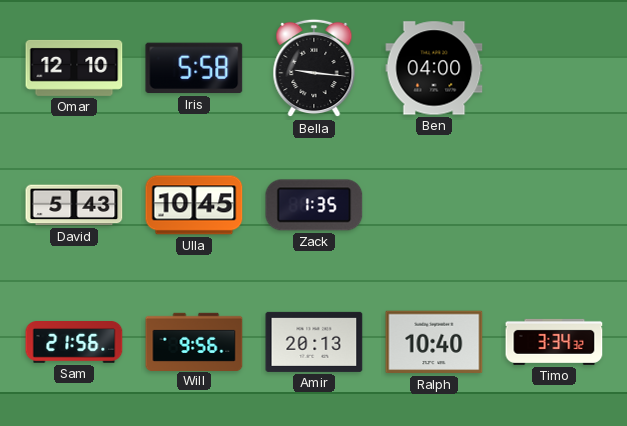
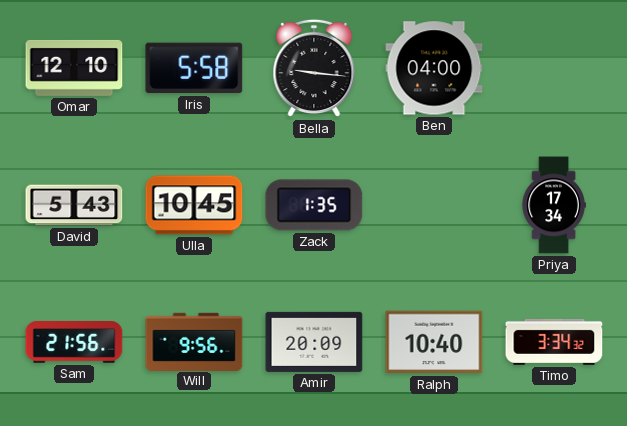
Priya: none -> 17:34
Amir: 20:13 -> 20:09
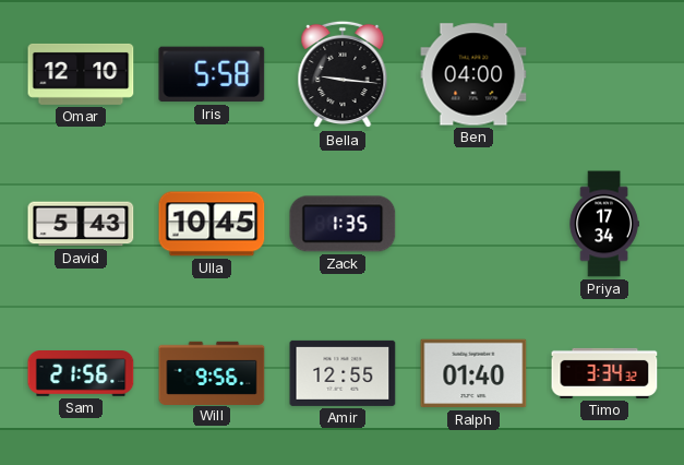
Amir: 20:09 -> 12:55
Ralph: 10:40 -> 01:40
